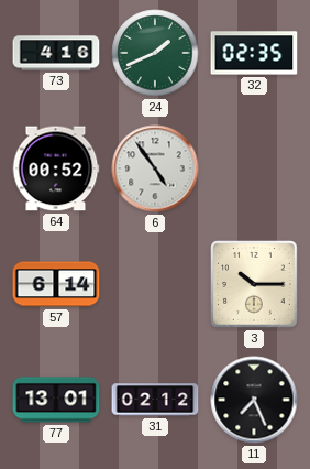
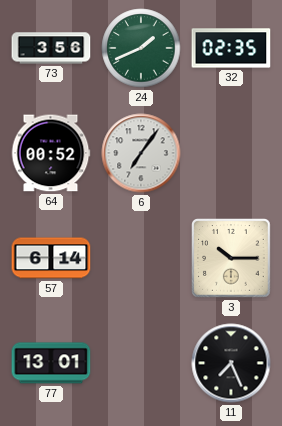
73: 4:16 -> 3:56
6: 4:54 -> 7:06
31: 02:12 -> none
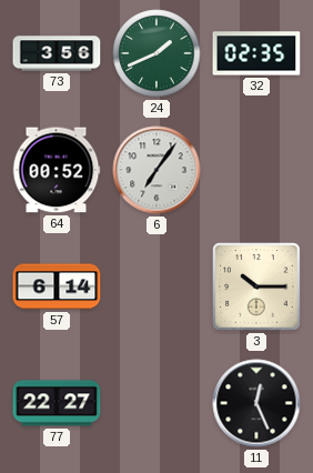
77: 13:01 -> 22:27
11: 7:26 -> 12:26
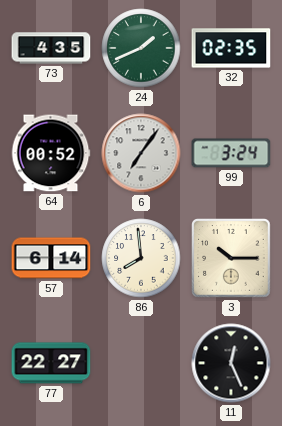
73: 3:56 -> 4:35
99: none -> 3:24
86: none -> 7:59
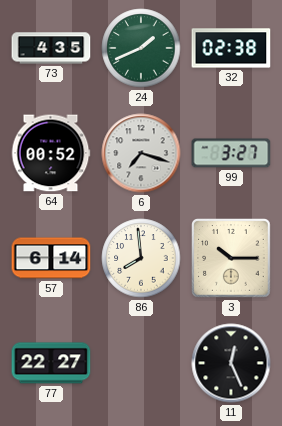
32: 02:35 -> 02:38
6: 7:06 -> 7:18
99: 3:24 -> 3:27
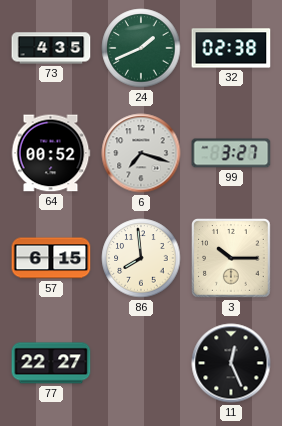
57: 6:14 -> 6:15
